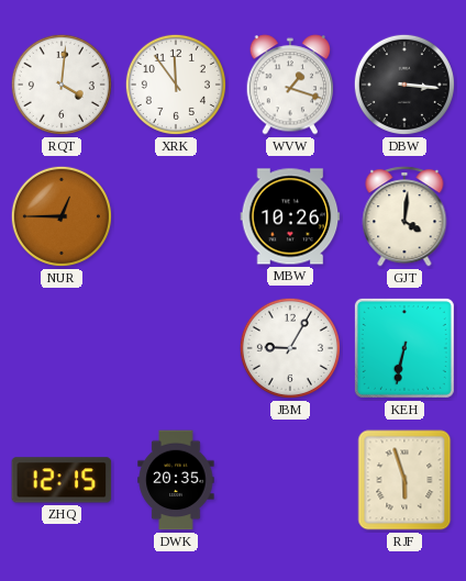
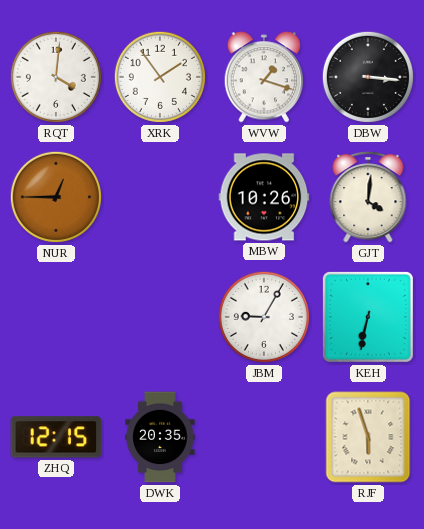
XRK: 11:54 -> 1:54
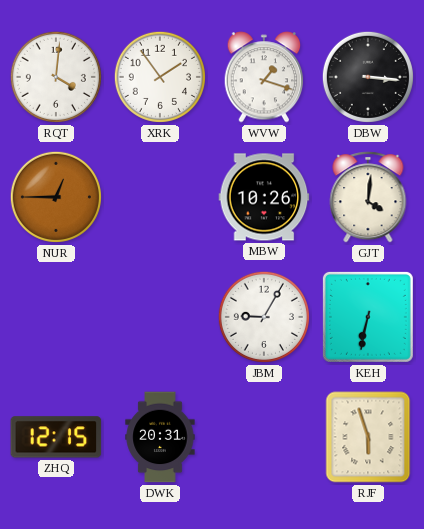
DWK: 20:35 -> 20:31
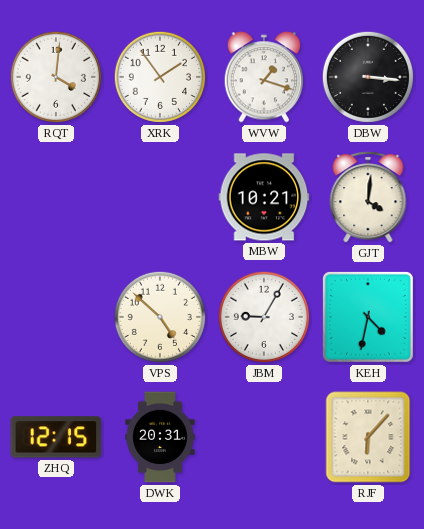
NUR: 12:45 -> none
MBW: 10:26 -> 10:21
VPS: none -> 4:52
KEH: 6:32 -> 4:32
RJF: 5:57 -> 6:07
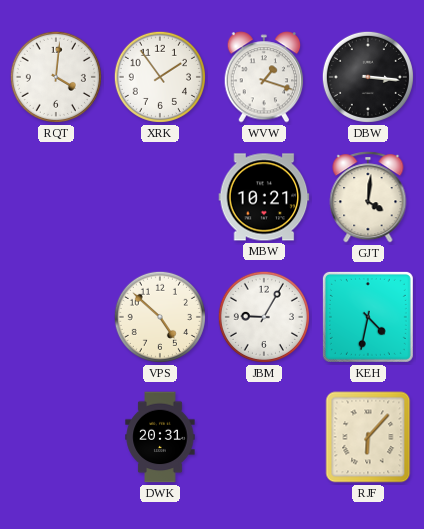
ZHQ: 12:15 -> none
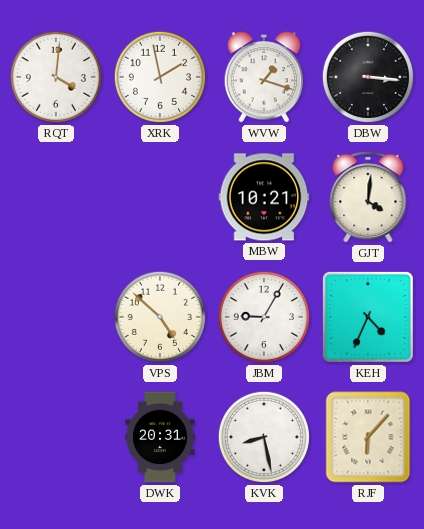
XRK: 1:54 -> 1:58
KEH: 4:32 -> 4:34
KVK: none -> 8:28
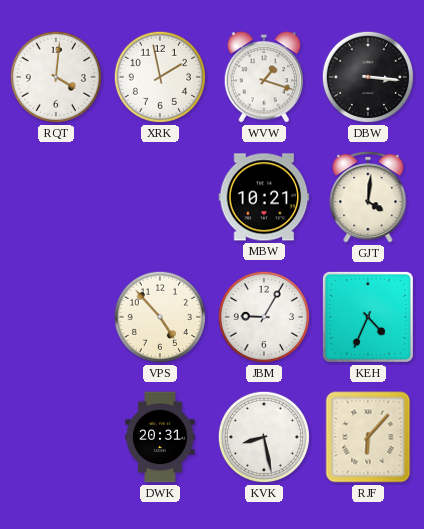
VPS: 4:52 -> 4:53
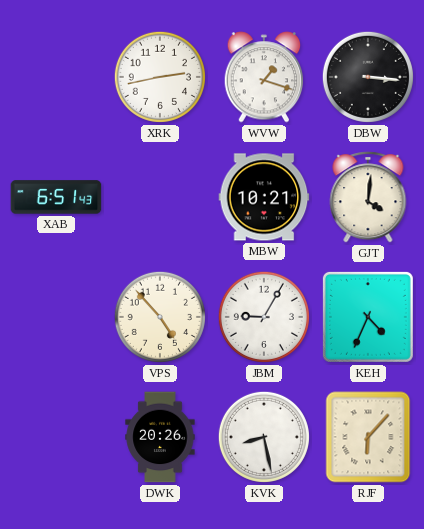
RQT: 4:01 -> none
XRK: 1:58 -> 2:43
XAB: none -> 6:51
DWK: 20:31 -> 20:26
